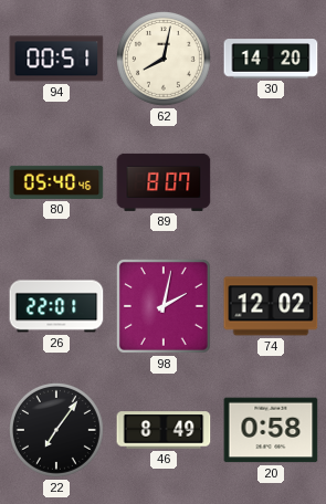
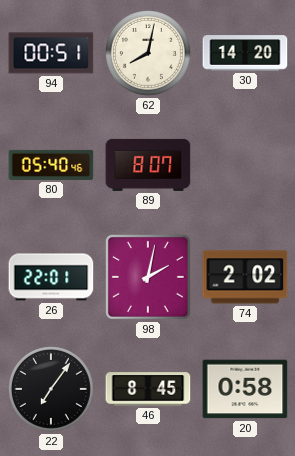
74: 12:02 -> 2:02
46: 8:49 -> 8:45
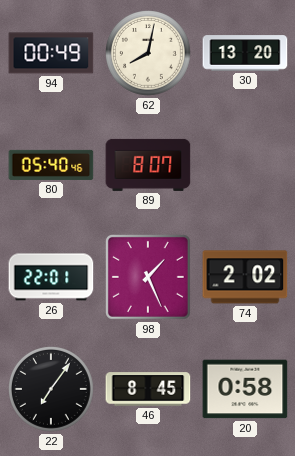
94: 00:51 -> 00:49
30: 14:20 -> 13:20
98: 2:02 -> 1:26
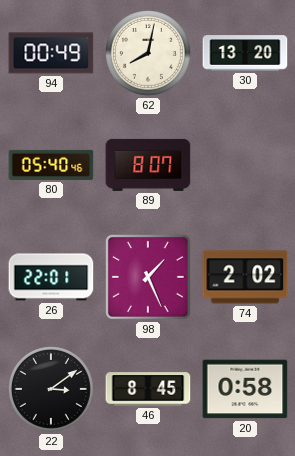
22: 7:06 -> 3:09
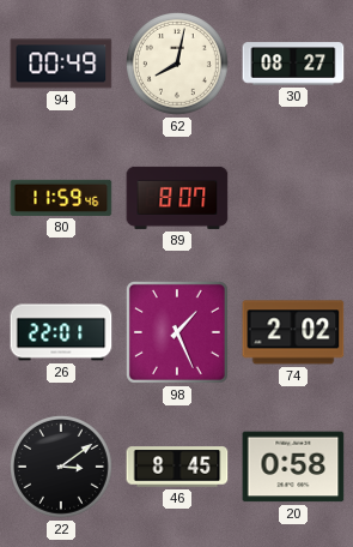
30: 13:20 -> 08:27
80: 05:40 -> 11:59
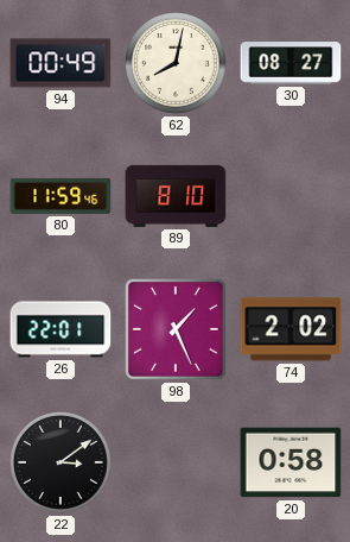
89: 8:07 -> 8:10
46: 8:45 -> none
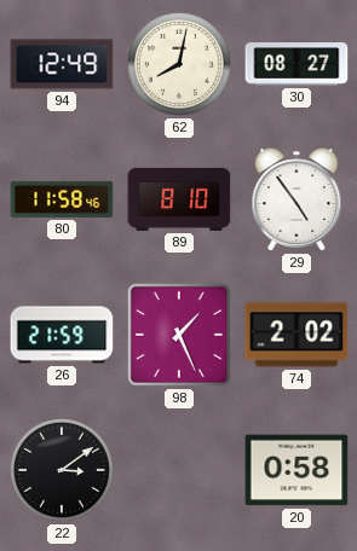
94: 00:49 -> 12:49
80: 11:59 -> 11:58
29: none -> 4:54
26: 22:01 -> 21:59
